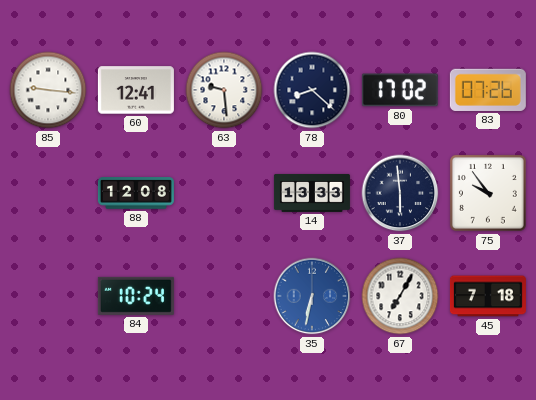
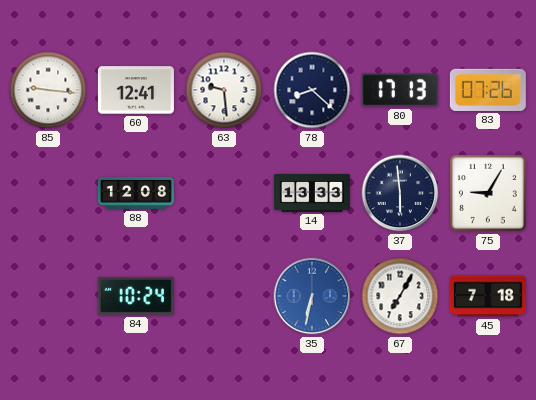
80: 17:02 -> 17:13
75: 9:54 -> 9:05
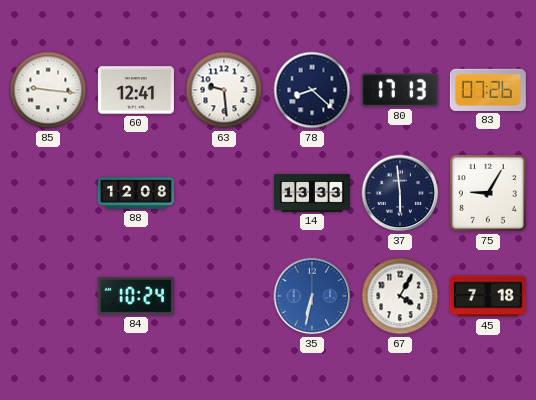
67: 7:05 -> 4:05
